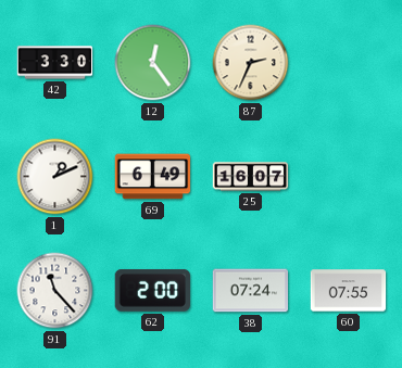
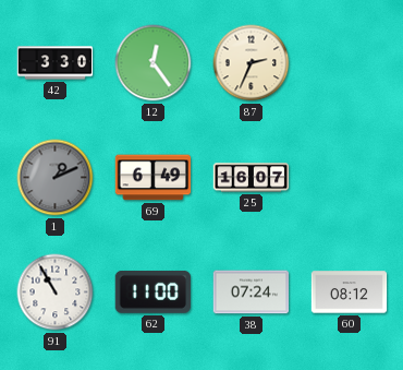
1 dial: white -> grey
91: 11:23 -> 10:55
62: 2:00 -> 11:00
60: 07:55 -> 08:12
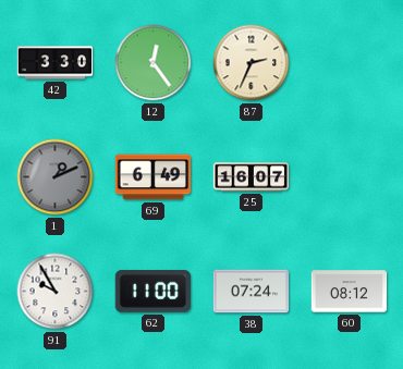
91: 10:55 -> 9:55
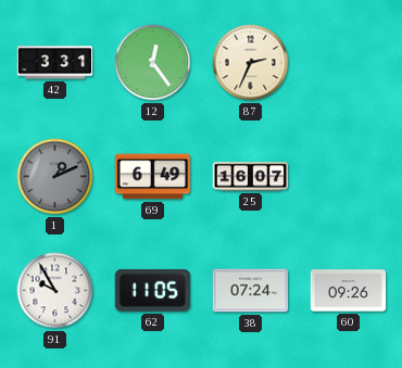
42: 3:30 -> 3:31
62: 11:00 -> 11:05
60: 08:12 -> 09:26
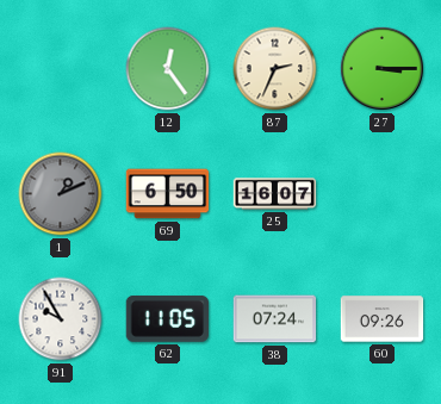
42: 3:31 -> none
27: none -> 3:15
69: 6:49 -> 6:50
